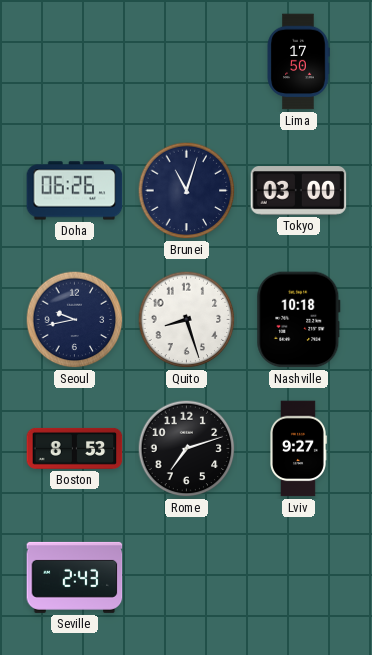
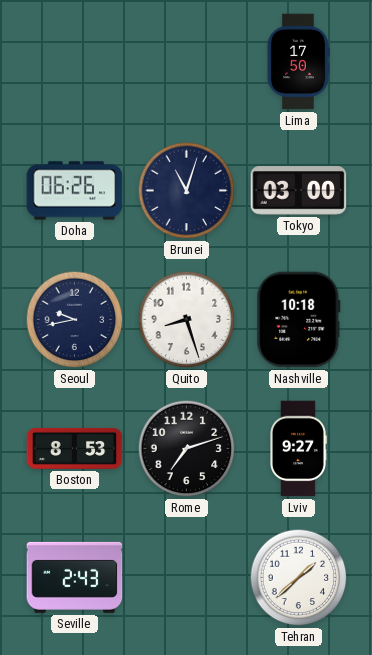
Tehran: none -> 1:38
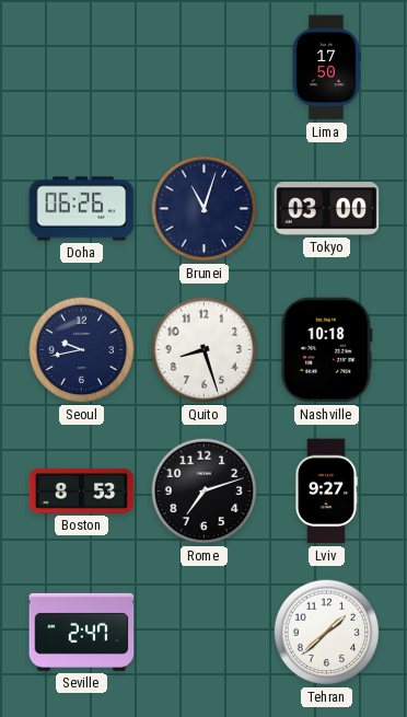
Seville: 2:43 -> 2:47
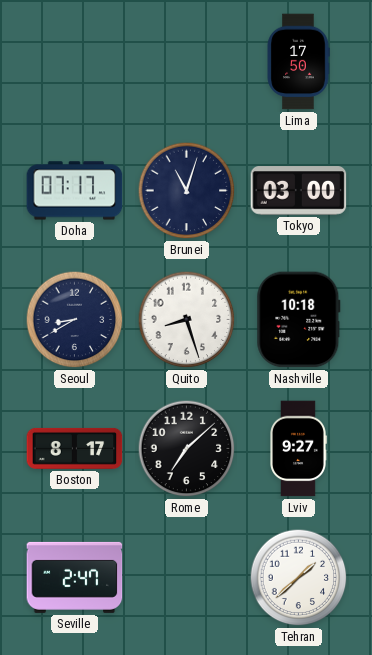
Doha: 06:26 -> 07:17
Seoul: 9:43 -> 8:40
Boston: 8:53 -> 8:17
Rome: 7:12 -> 7:08
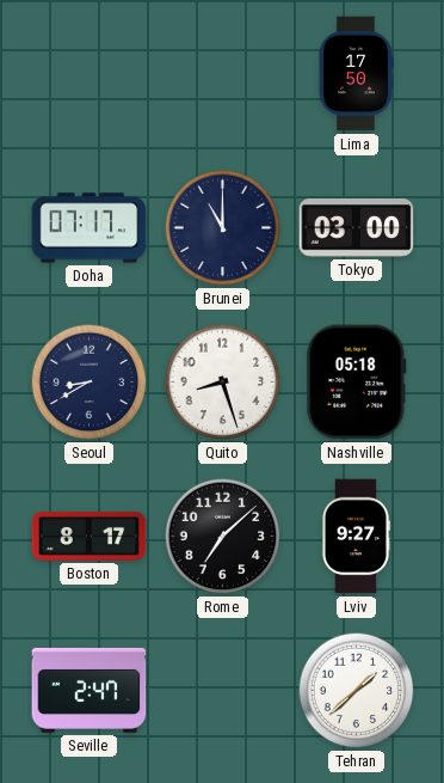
Brunei: 11:03 -> 11:00
Nashville: 10:18 -> 05:18
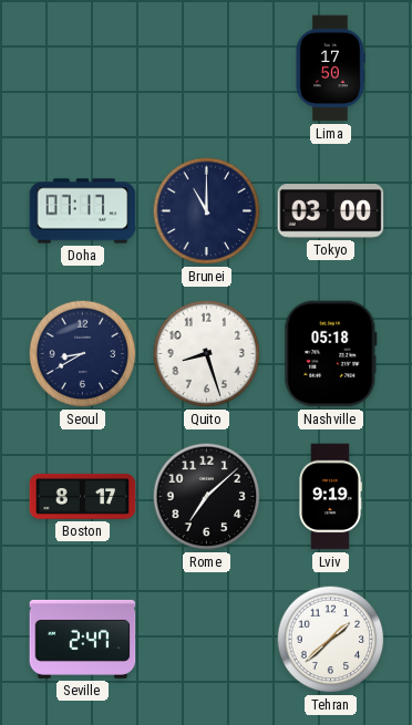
Lviv: 9:27 -> 9:19
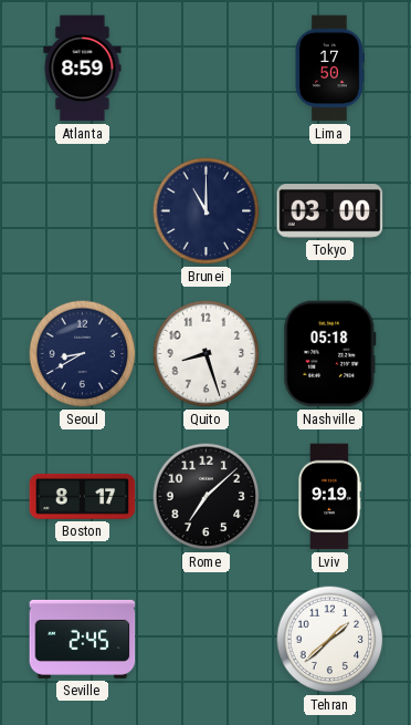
Atlanta: none -> 8:59
Doha: 07:17 -> none
Seville: 2:47 -> 2:45
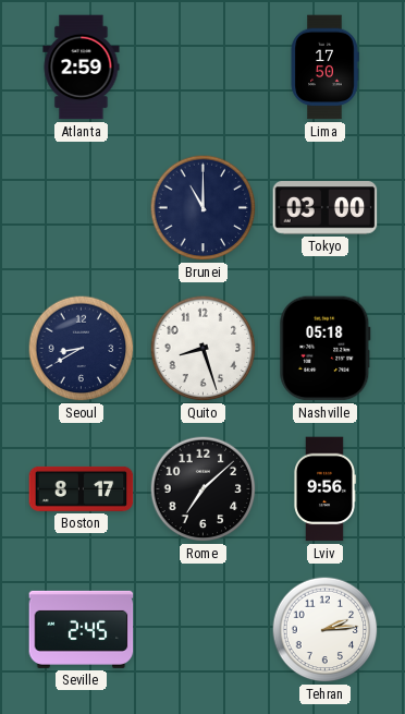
Atlanta: 8:59 -> 2:59
Lviv: 9:19 -> 9:56
Tehran: 1:38 -> 2:14
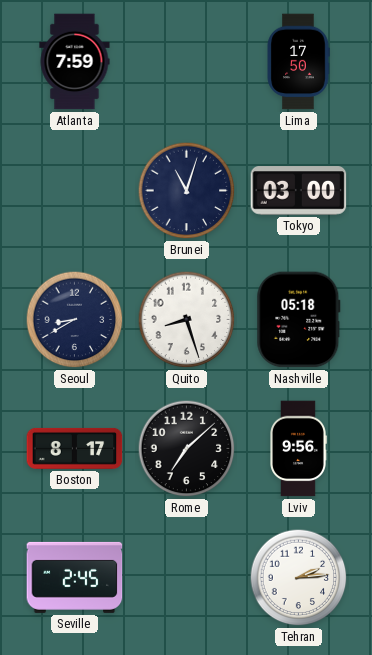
Atlanta: 2:59 -> 7:59
Brunei: 11:00 -> 11:03
